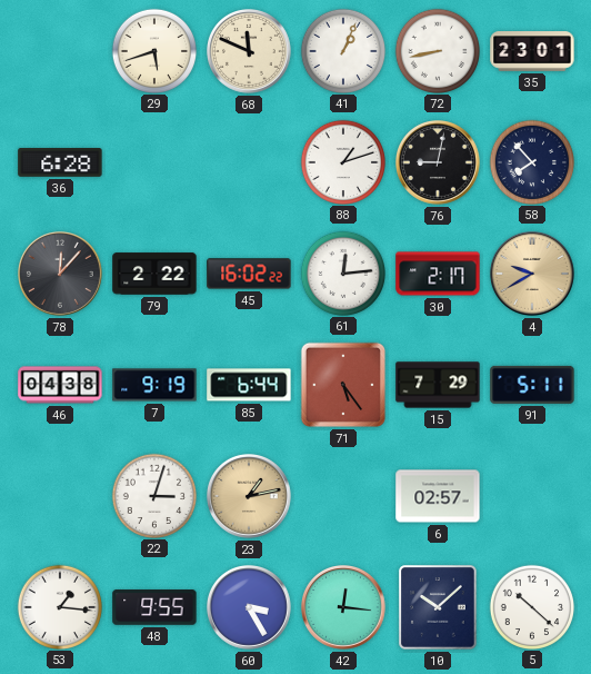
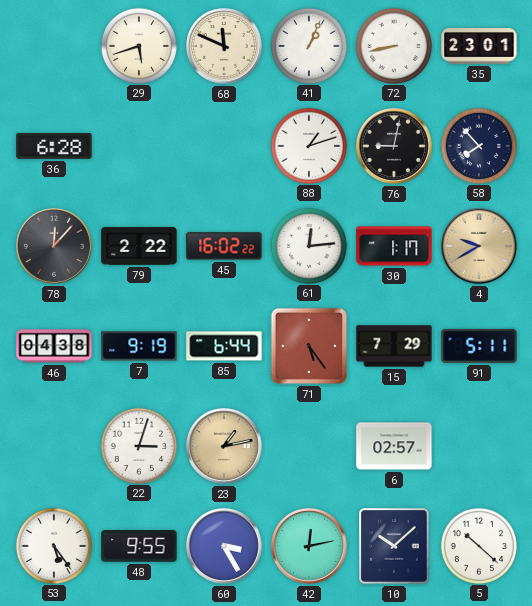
30: 2:17 -> 1:17
53: 1:16 -> 5:24
42: 12:16 -> 12:13
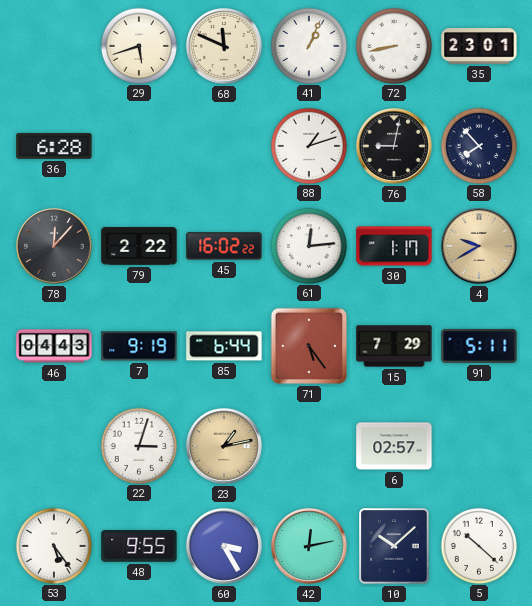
46: 04:38 -> 04:43
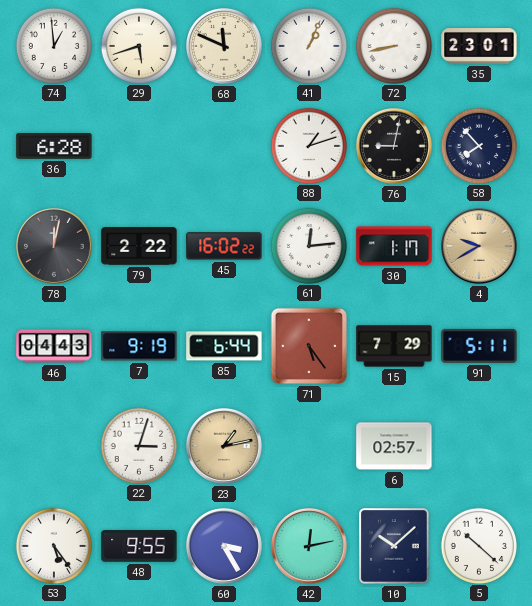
74: none -> 12:59
78: 12:07 -> 12:02
